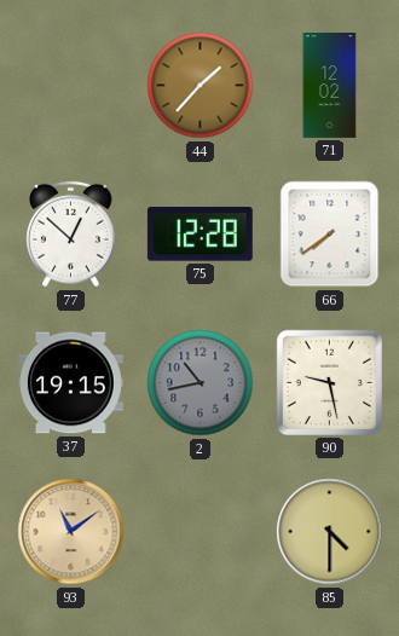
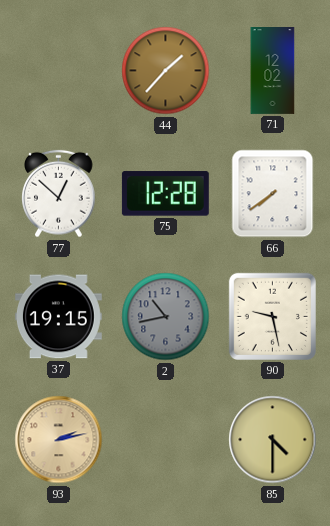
93: 11:09 -> 2:13
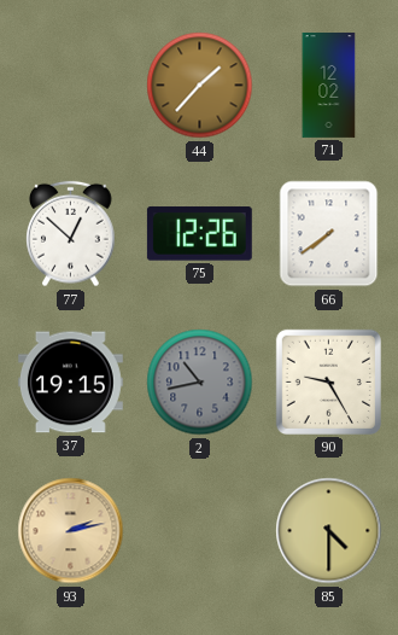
75: 12:28 -> 12:26
90: 9:28 -> 9:25
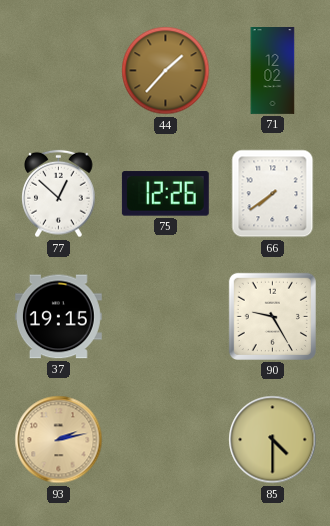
2: 10:43 -> none
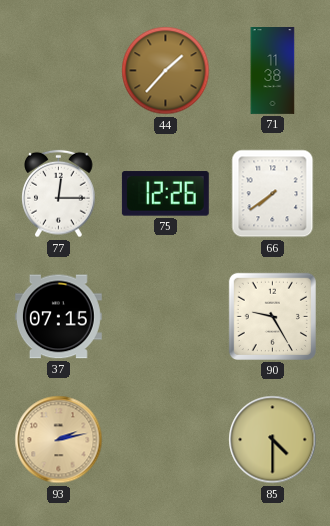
71: 12:02 -> 11:38
77: 12:52 -> 12:15
37: 19:15 -> 07:15
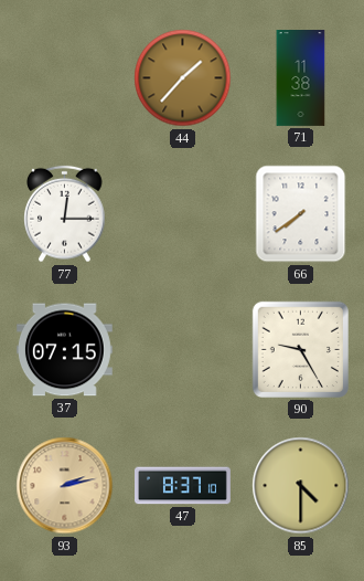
75: 12:26 -> none
47: none -> 8:37
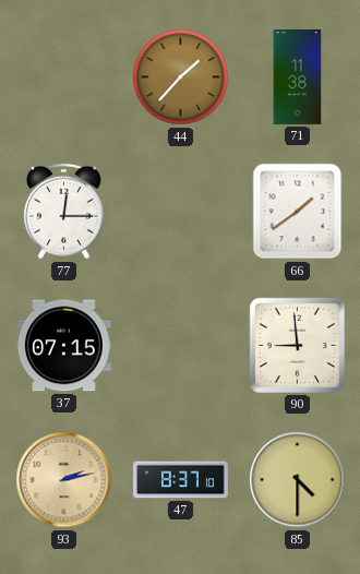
66: 7:39 -> 1:39
90: 9:25 -> 8:59
